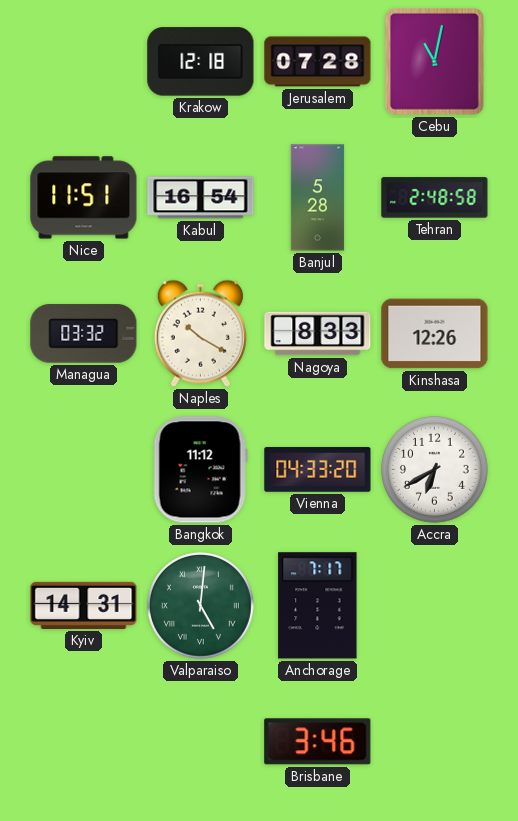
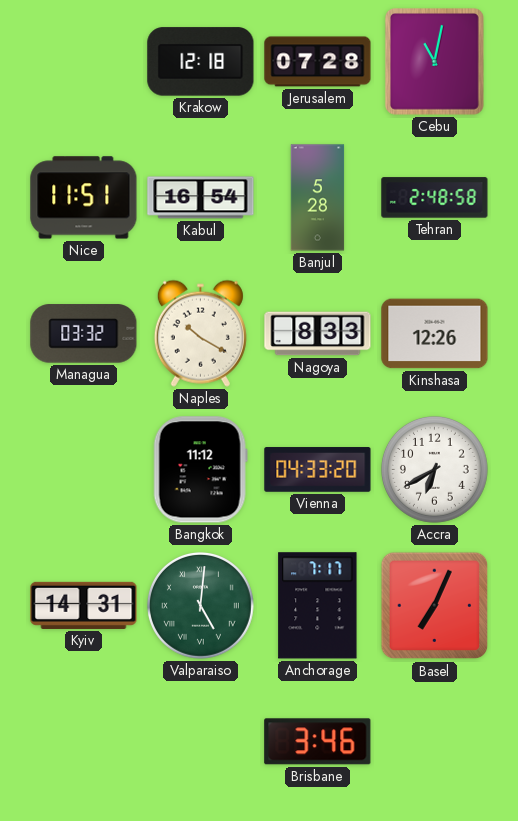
Basel: none -> 7:04
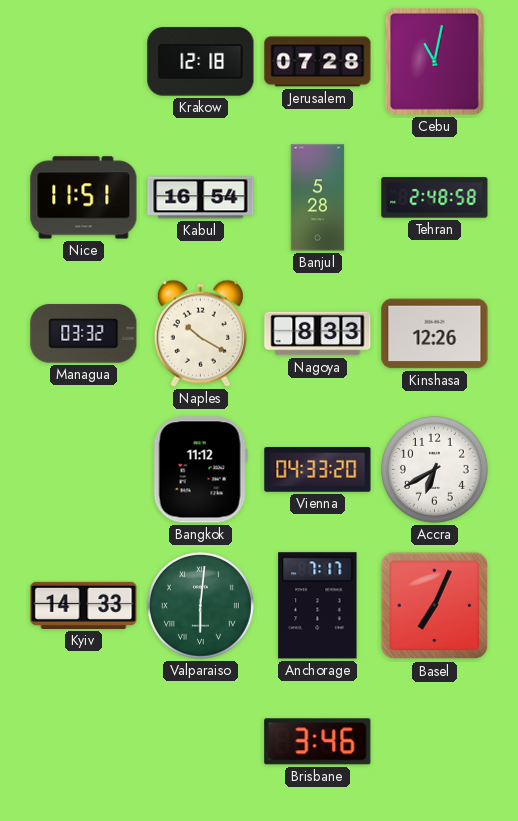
Kyiv: 14:31 -> 14:33
Valparaiso: 5:01 -> 6:01
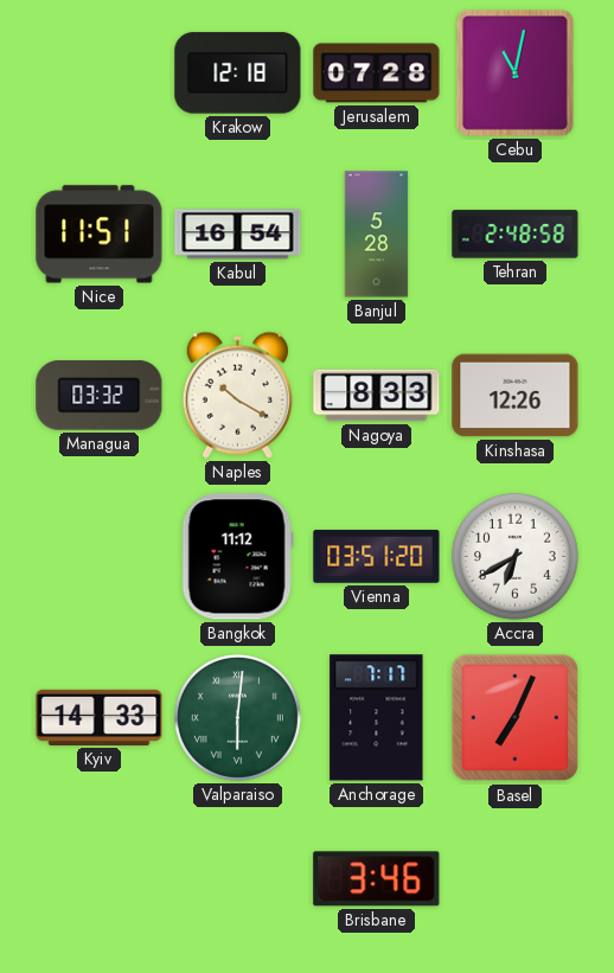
Vienna: 04:33 -> 03:51
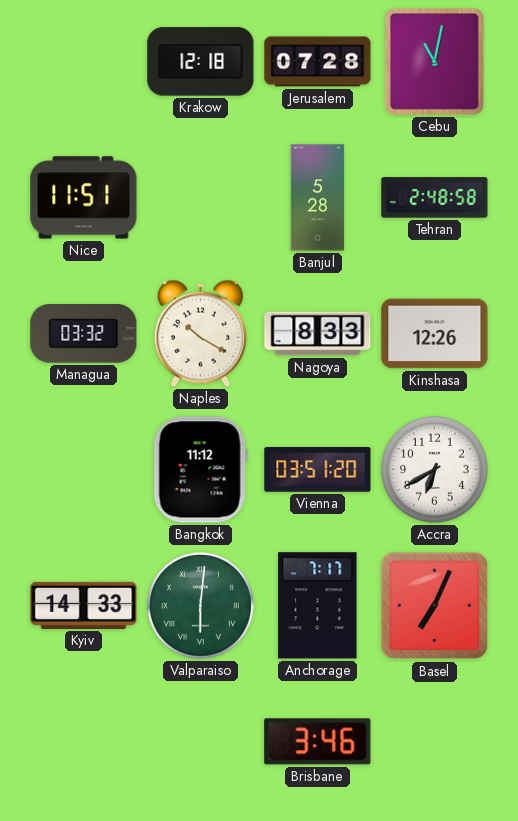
Kabul: 16:54 -> none
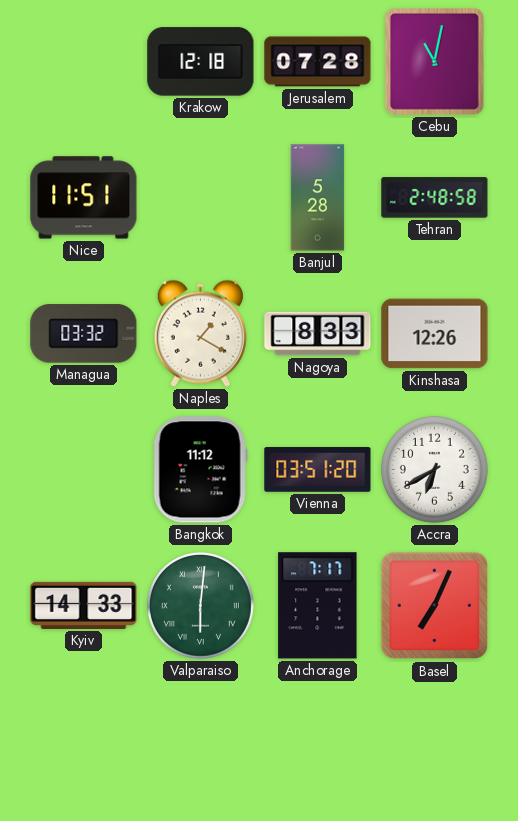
Naples: 10:20 -> 1:20
Brisbane: 3:46 -> none
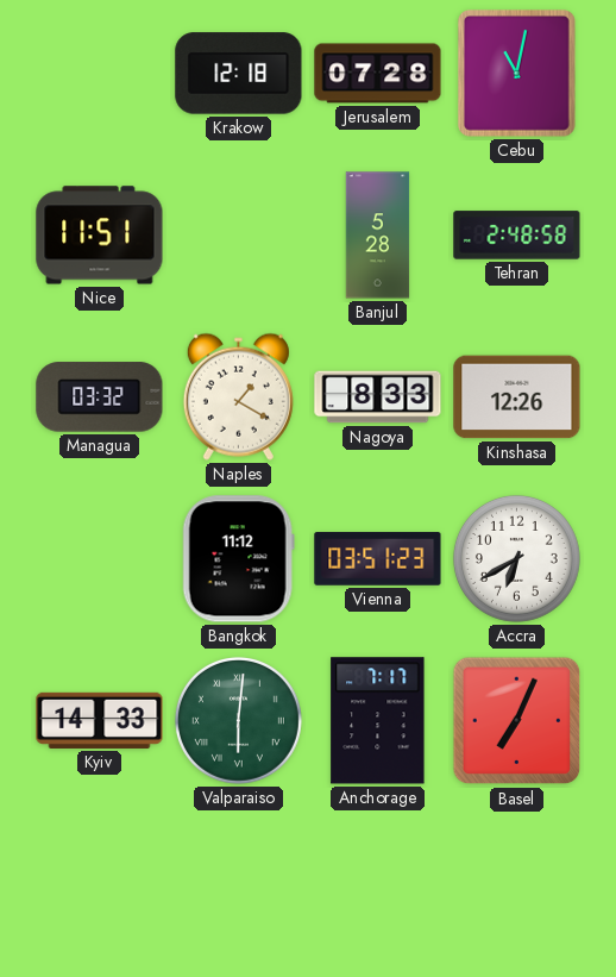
Vienna: 03:51:20 -> 03:51:23
